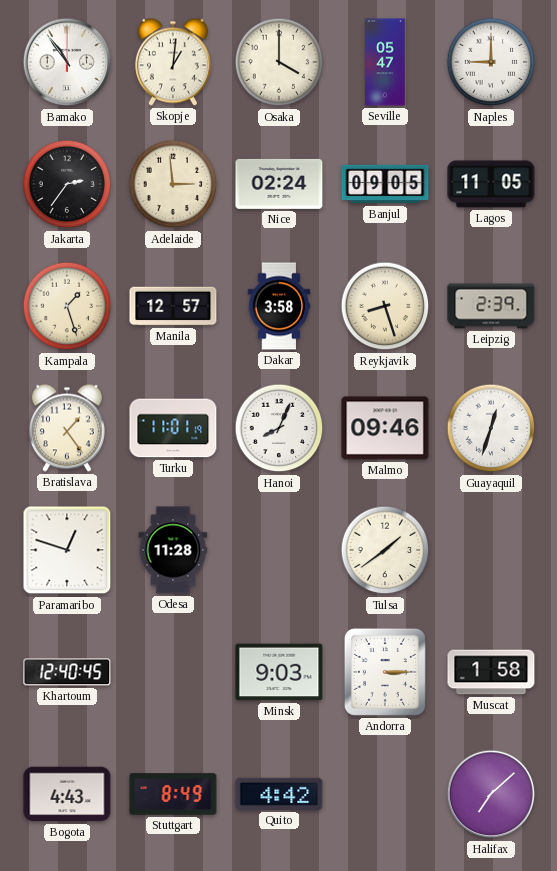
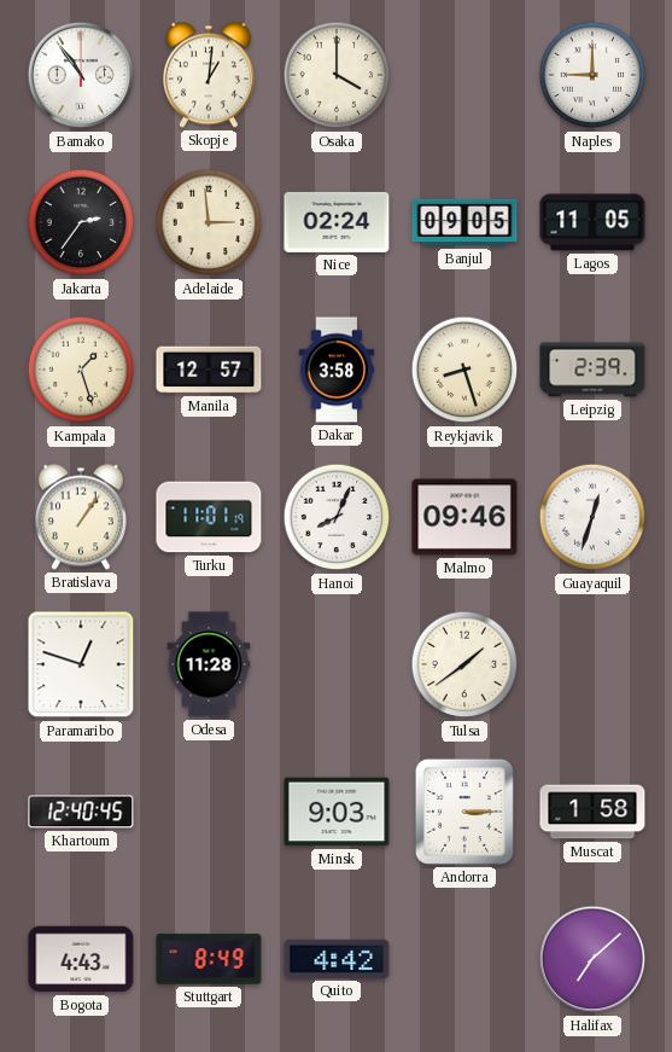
Seville: 05:47 -> none
Bratislava: 1:24 -> 1:06
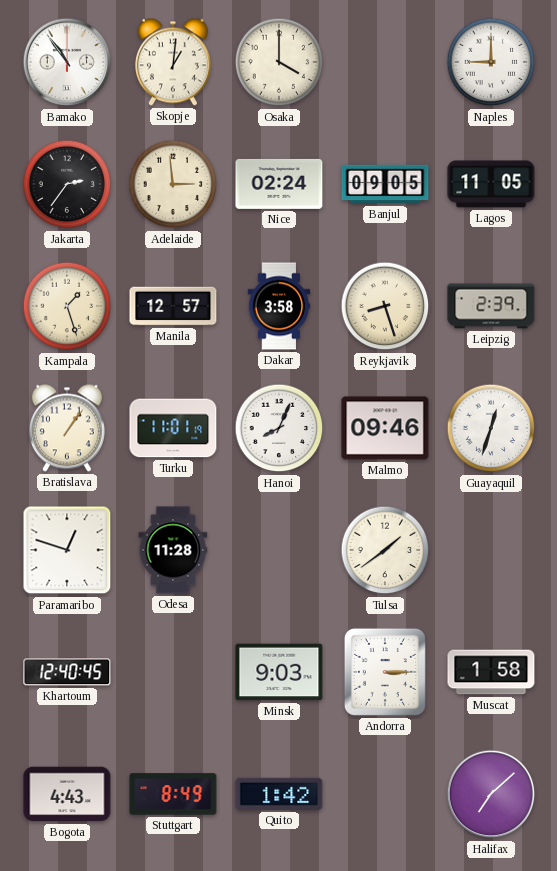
Quito: 4:42 -> 1:42
